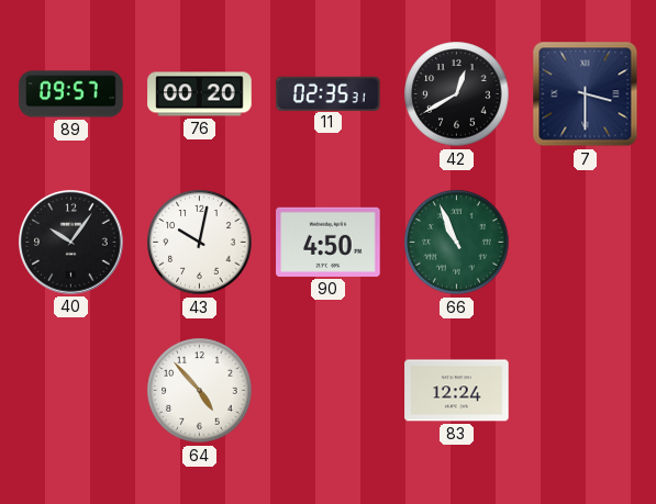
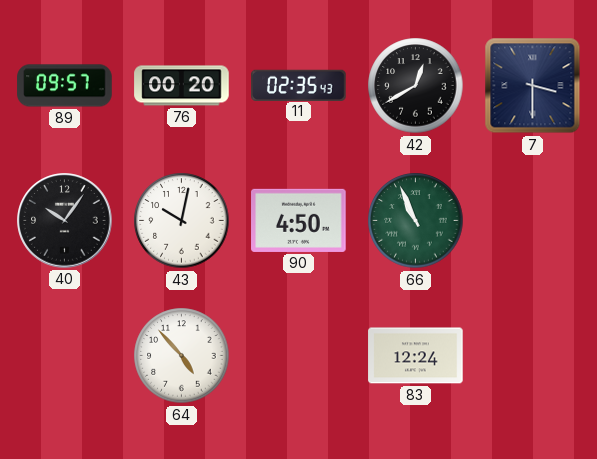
11: 02:35:31 -> 02:35:43
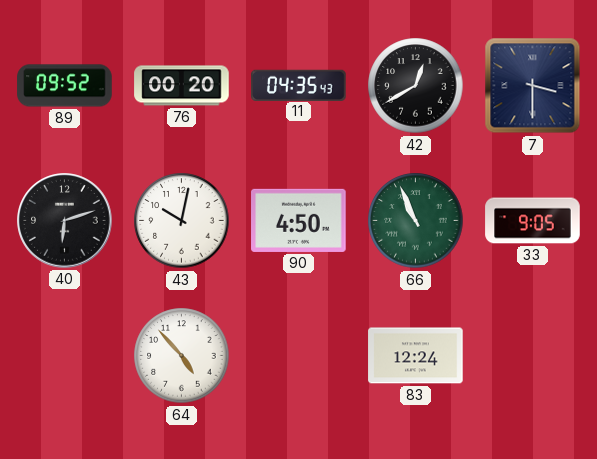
89: 09:57 -> 09:52
11: 02:35 -> 04:35
40: 10:06 -> 6:12
33: none -> 9:05
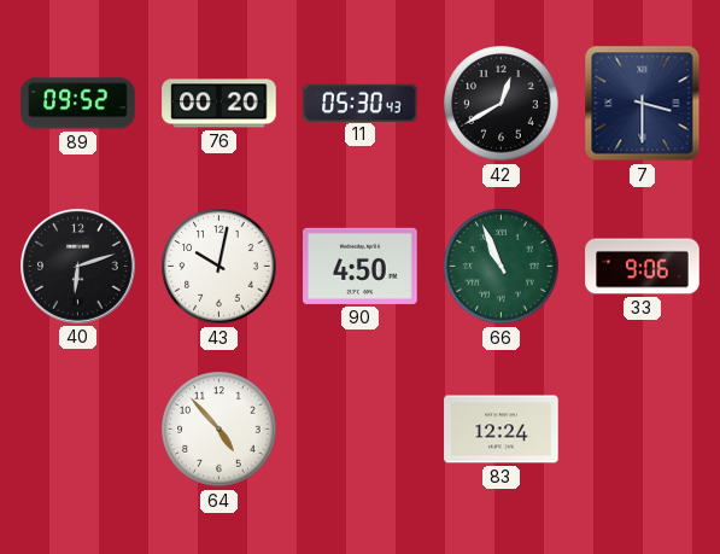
11: 04:35 -> 05:30
33: 9:05 -> 9:06
